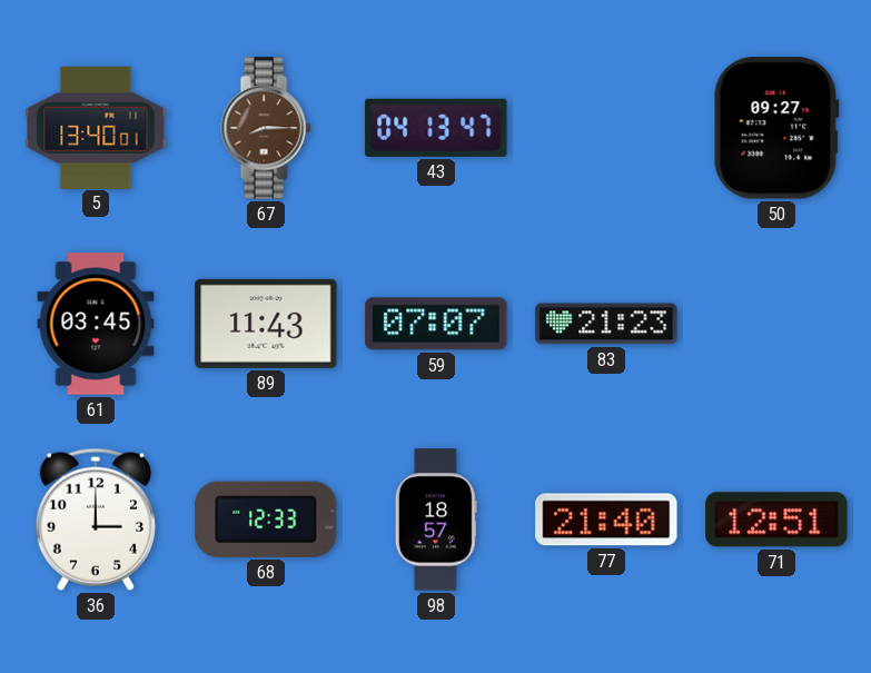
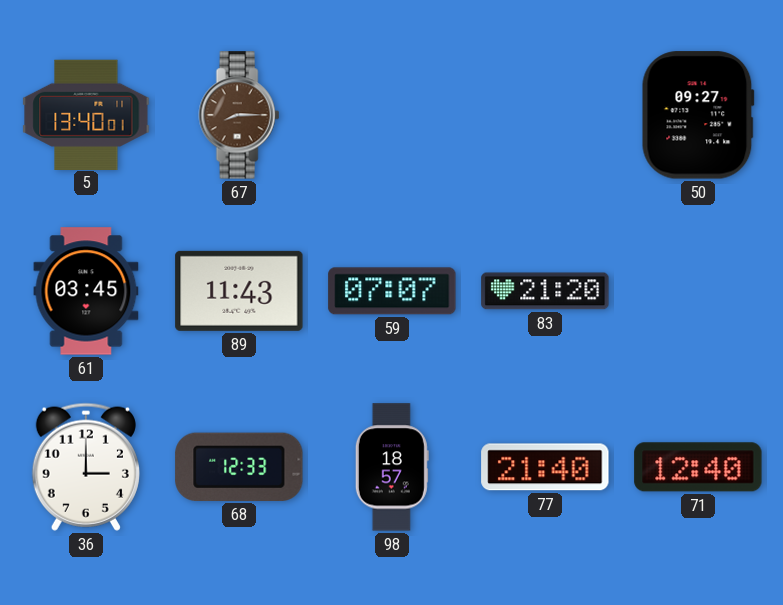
43: 04:13 -> none
83: 21:23 -> 21:20
71: 12:51 -> 12:40
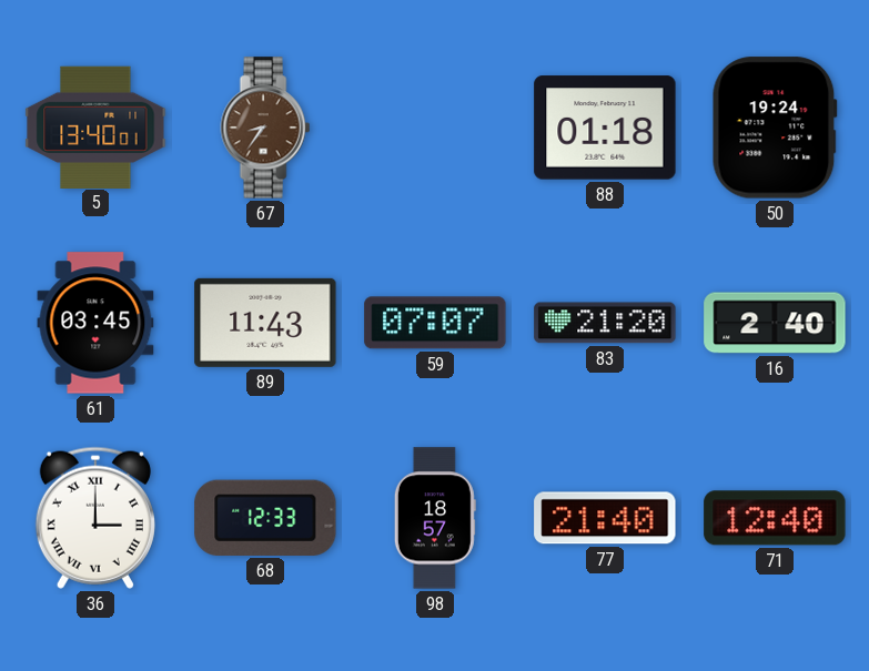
67: 8:15 -> 8:36
88: none -> 01:18
50: 09:27 -> 19:24
16: none -> 2:40
36 numerals: Arabic -> Roman
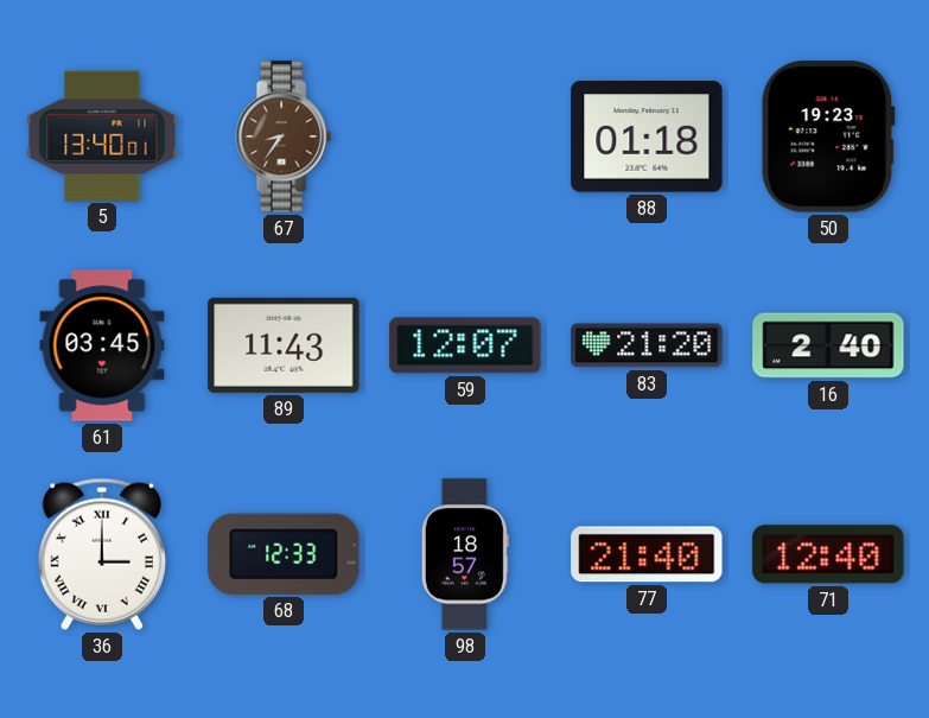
50: 19:24 -> 19:23
59: 07:07 -> 12:07
